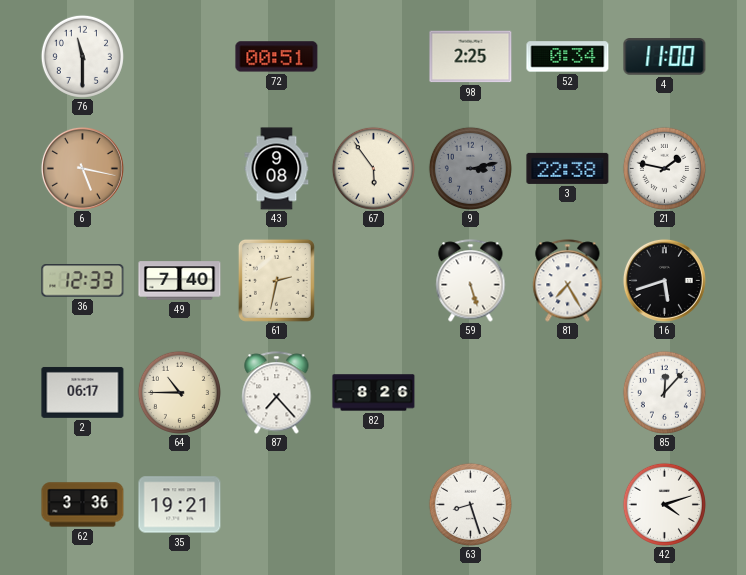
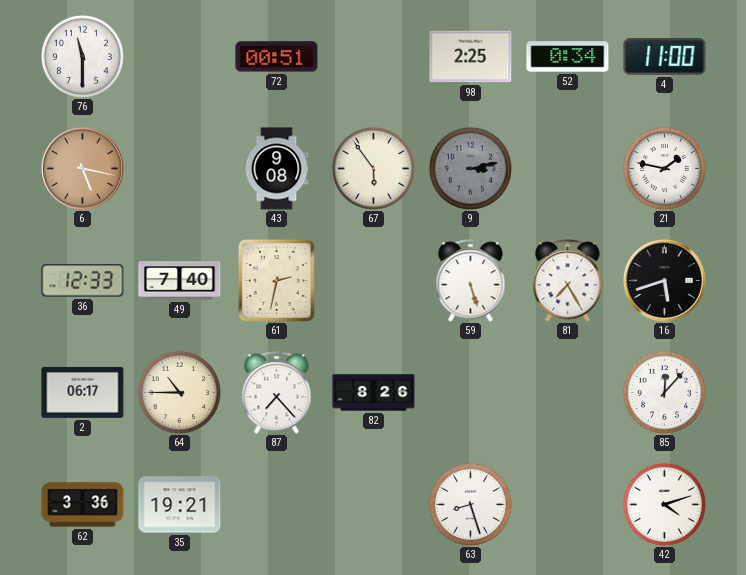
3: 22:38 -> none
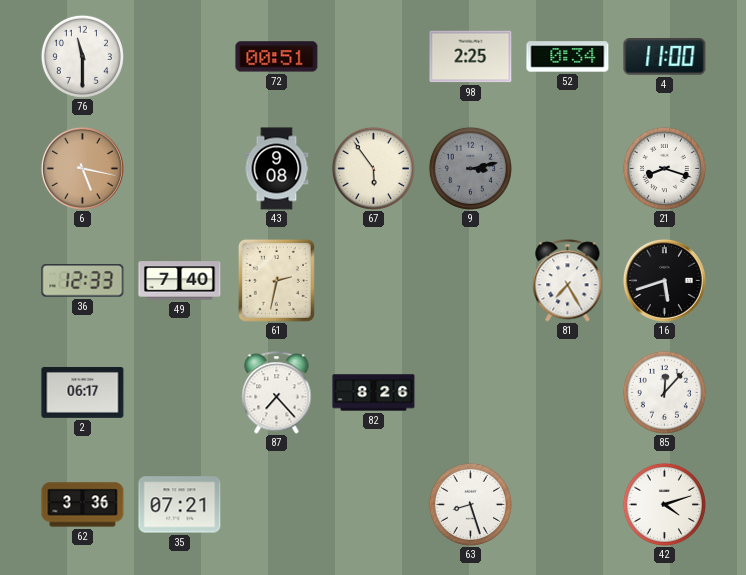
21: 1:47 -> 8:18
59: 5:27 -> none
64: 10:45 -> none
35: 19:21 -> 07:21
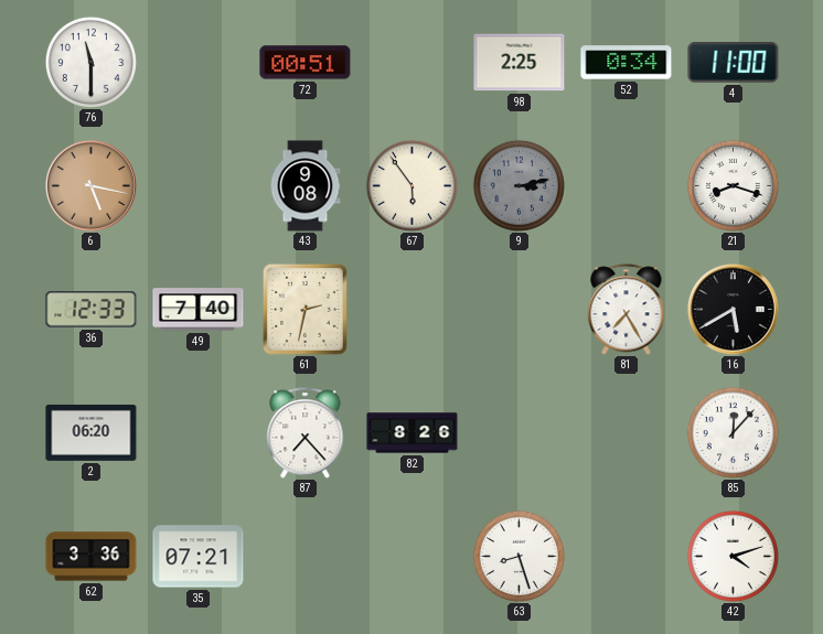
16: 5:42 -> 5:40
2: 06:17 -> 06:20
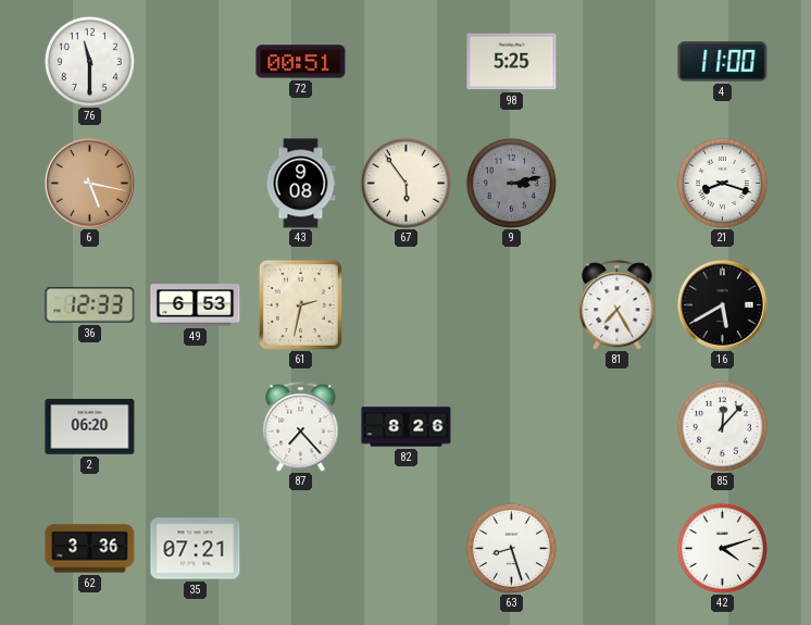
98: 2:25 -> 5:25
52: 0:34 -> none
49: 7:40 -> 6:53
